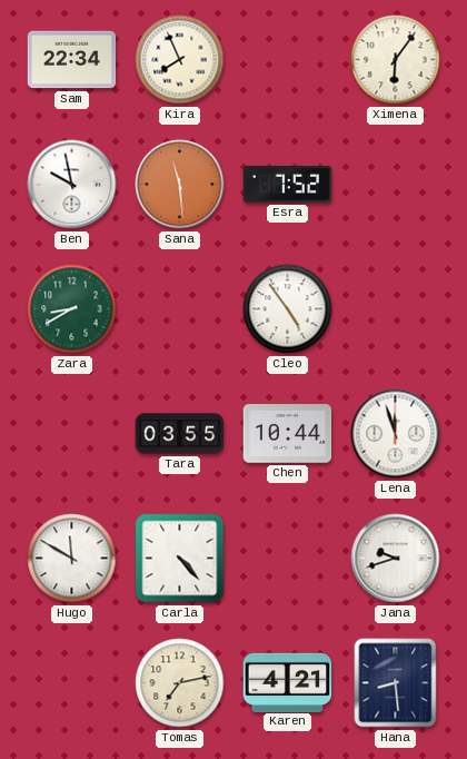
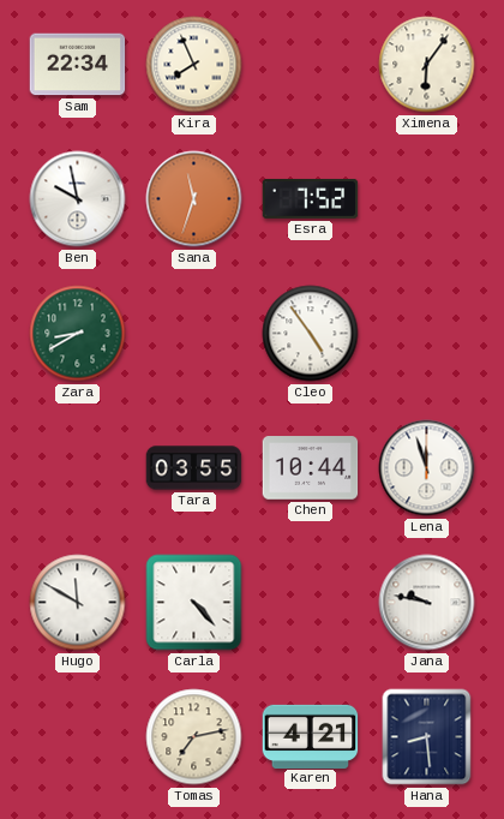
Sana: 11:29 -> 11:33
Jana: 9:42 -> 9:47
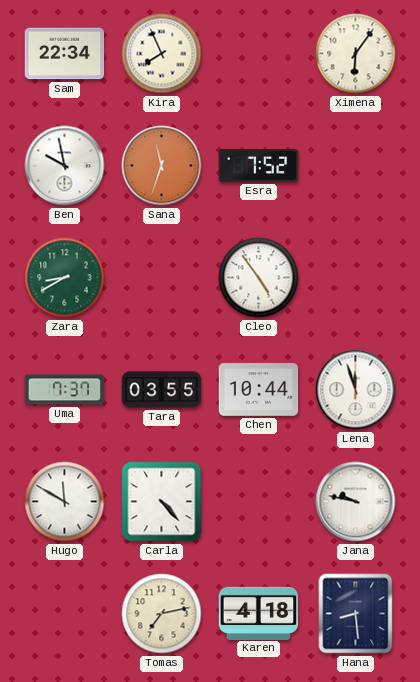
Uma: none -> 7:37
Karen: 4:21 -> 4:18
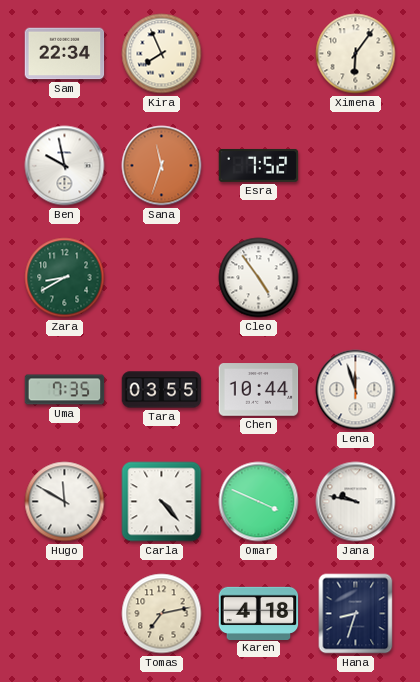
Uma: 7:37 -> 7:35
Omar: none -> 3:49
Hana: 8:29 -> 8:33
